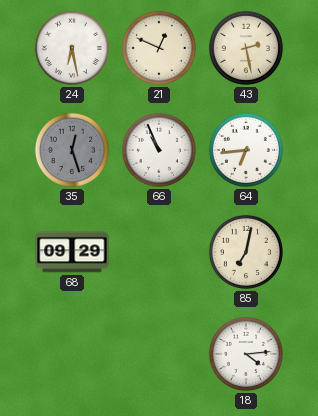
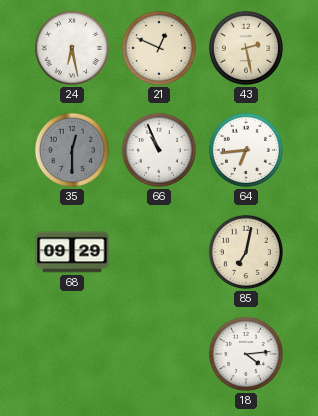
35: 12:27 -> 12:30
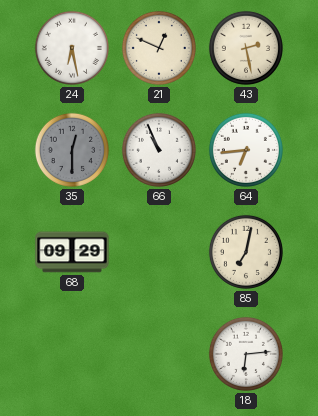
18: 4:14 -> 6:14
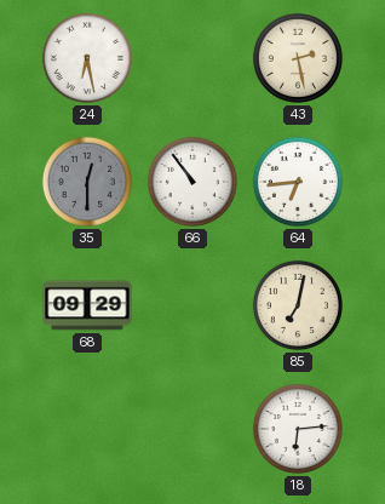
21: 12:49 -> none
66: 10:56 -> 10:54
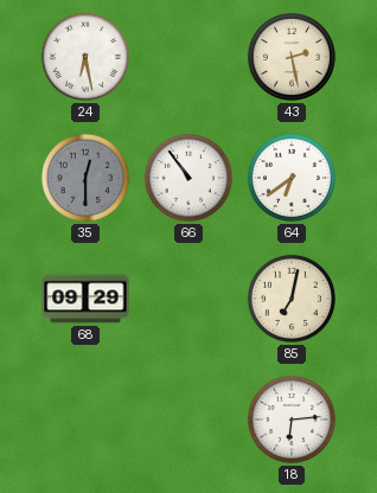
64: 6:44 -> 6:39
